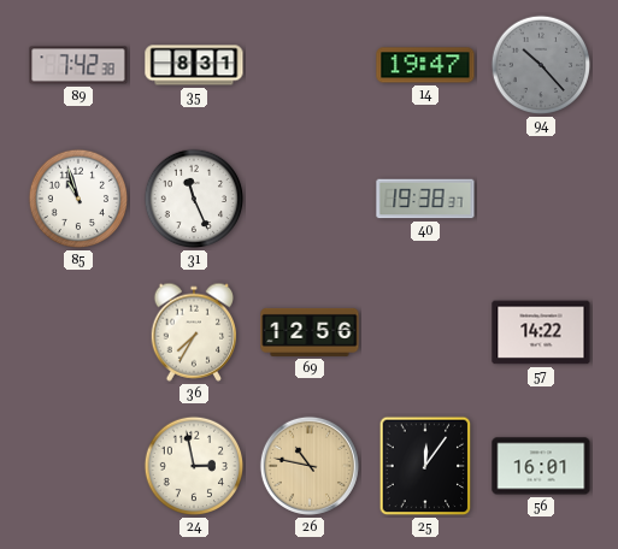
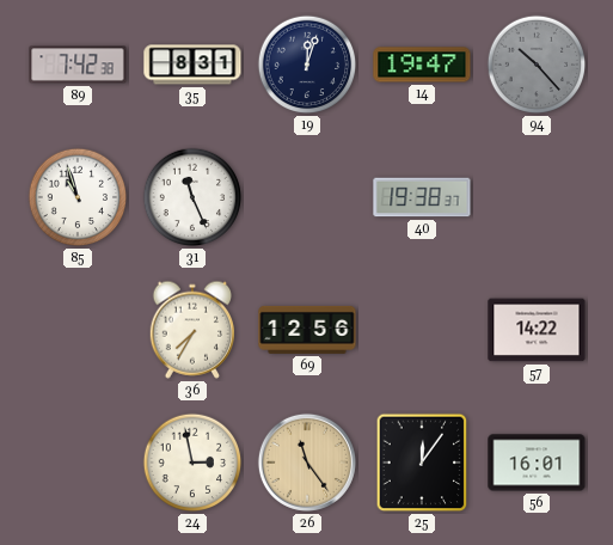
19: none -> 12:03
26: 10:47 -> 11:24
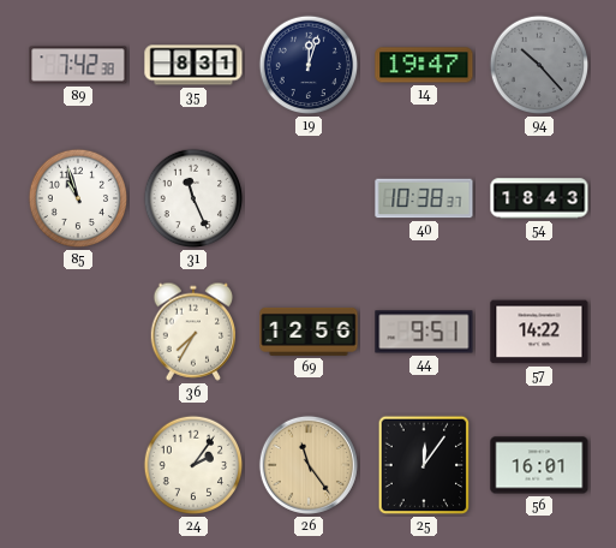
40: 19:38 -> 10:38
54: none -> 18:43
44: none -> 9:51
24: 2:58 -> 2:06
